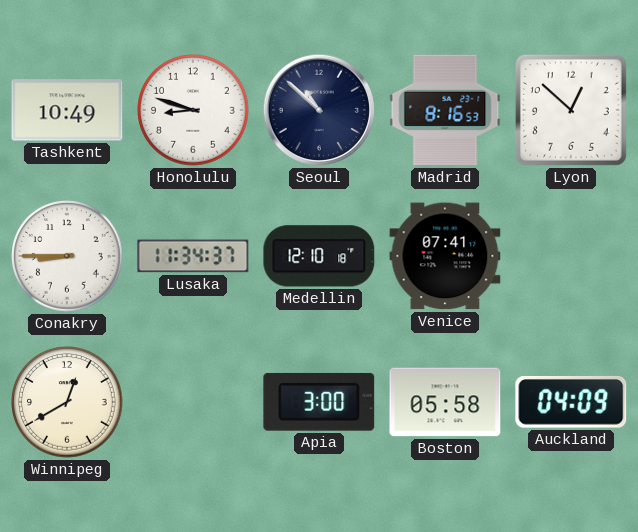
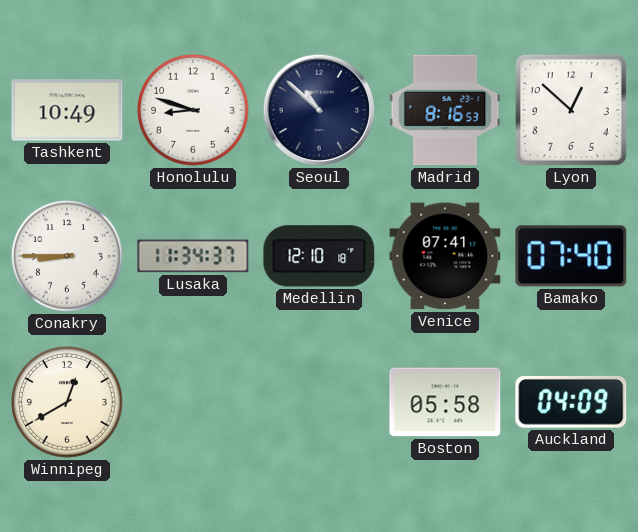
Bamako: none -> 07:40
Apia: 3:00 -> none
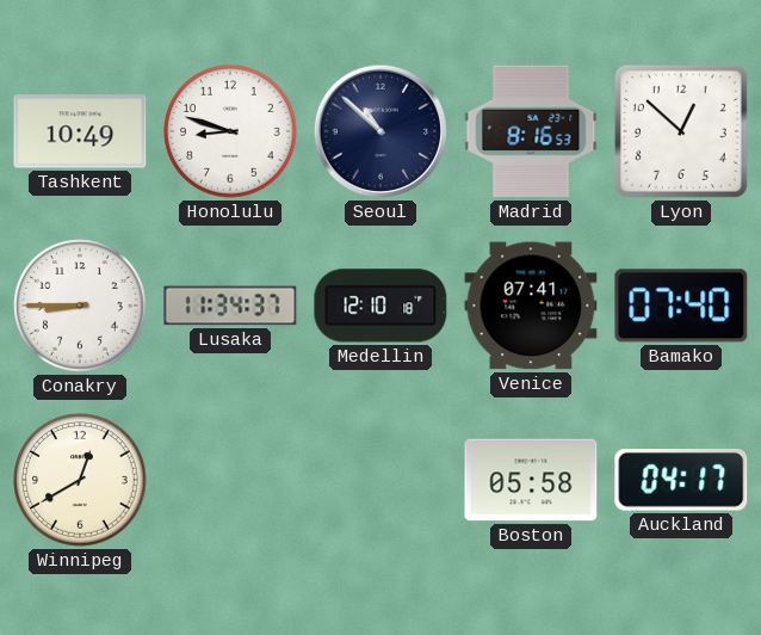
Auckland: 04:09 -> 04:17
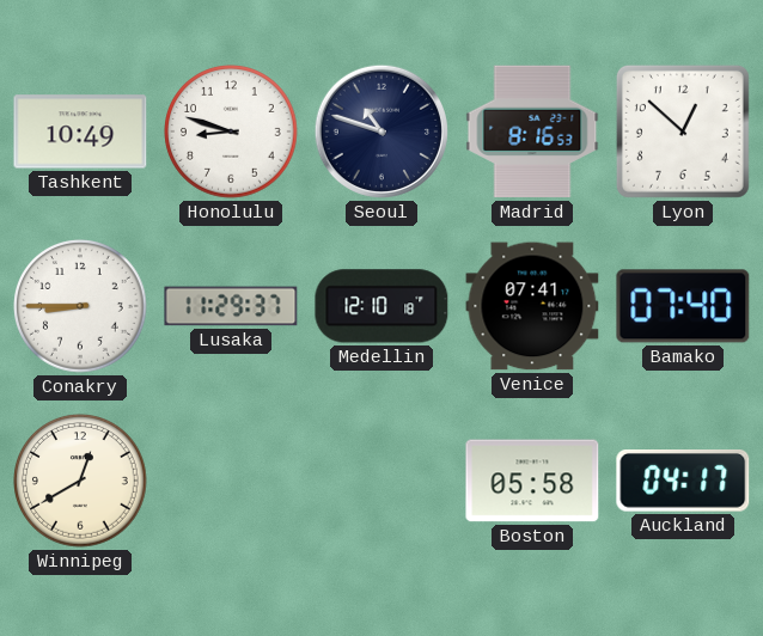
Seoul: 10:52 -> 10:48
Lusaka: 11:34 -> 11:29
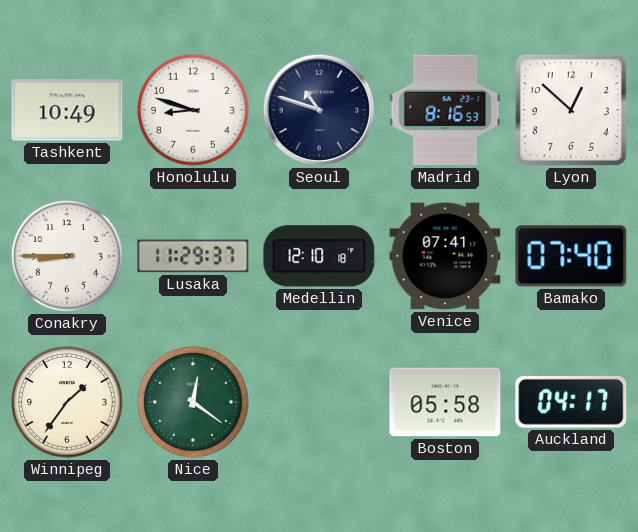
Winnipeg: 12:40 -> 1:36
Nice: none -> 12:21
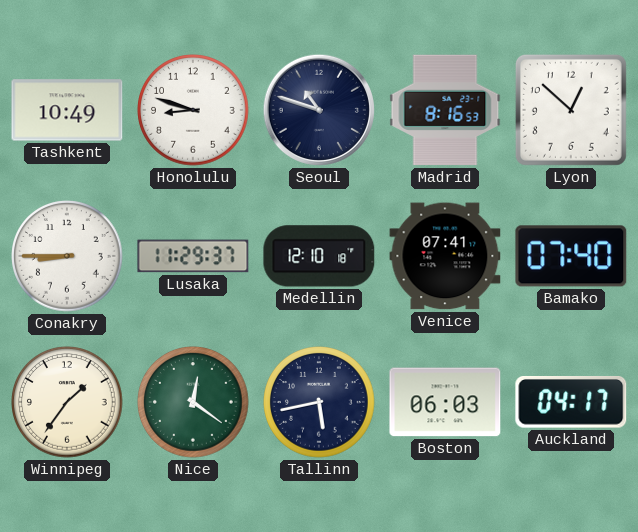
Tallinn: none -> 5:43
Boston: 05:58 -> 06:03
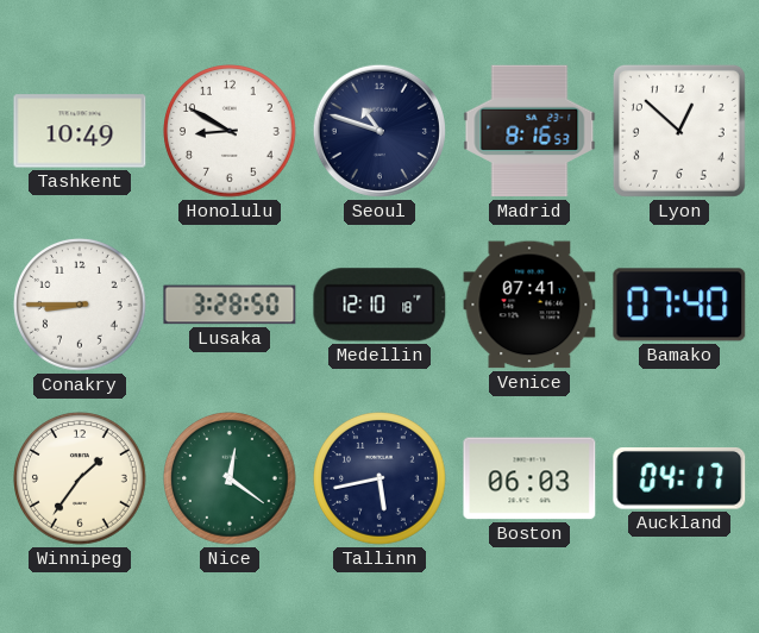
Honolulu: 8:48 -> 8:50
Lusaka: 11:29 -> 3:28
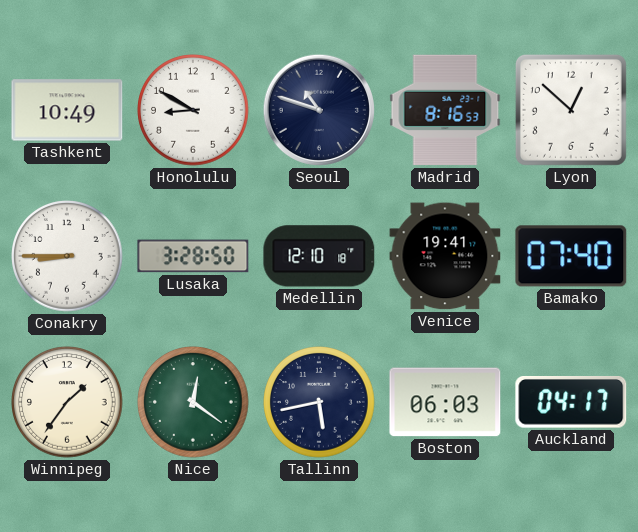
Venice: 07:41 -> 19:41
